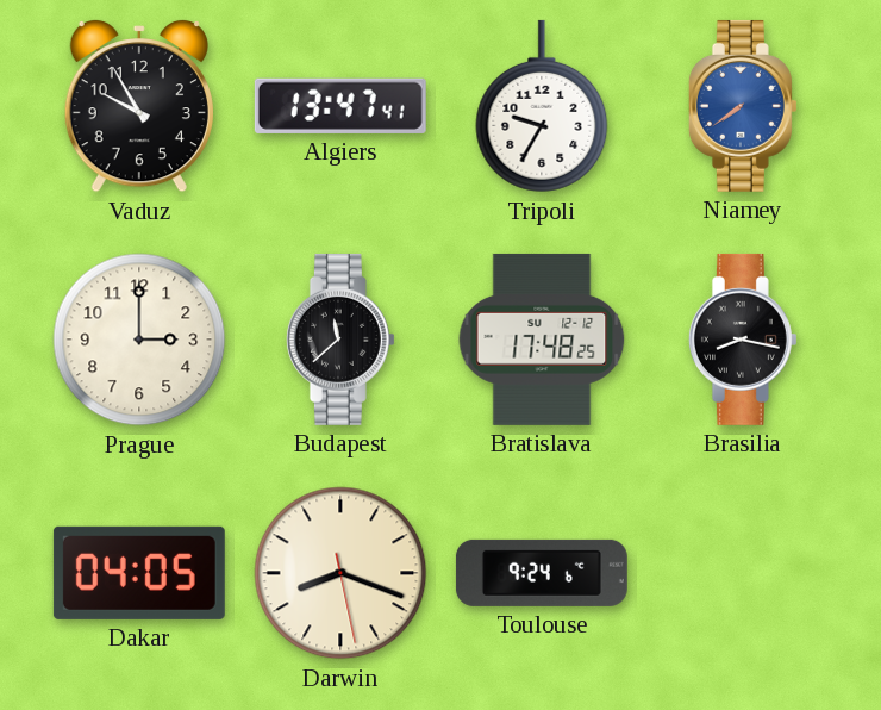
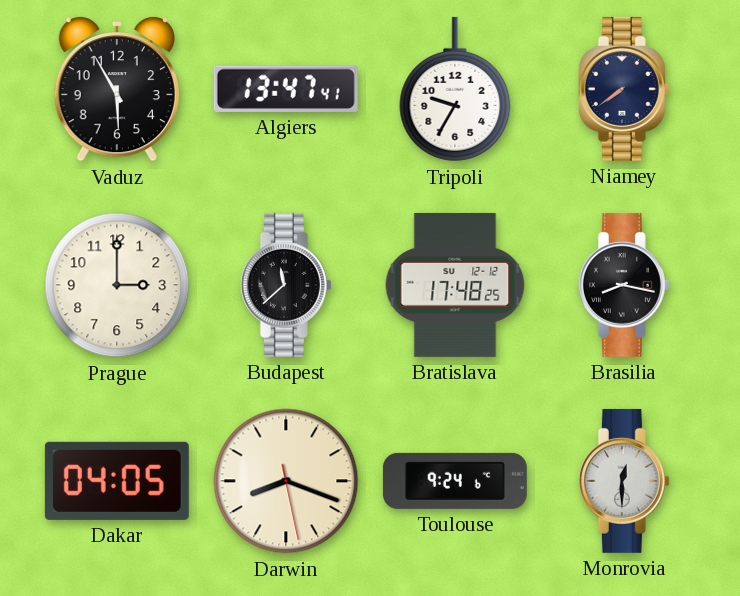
Vaduz: 9:55 -> 5:55
Niamey dial: blue -> navy
Monrovia: none -> 12:30
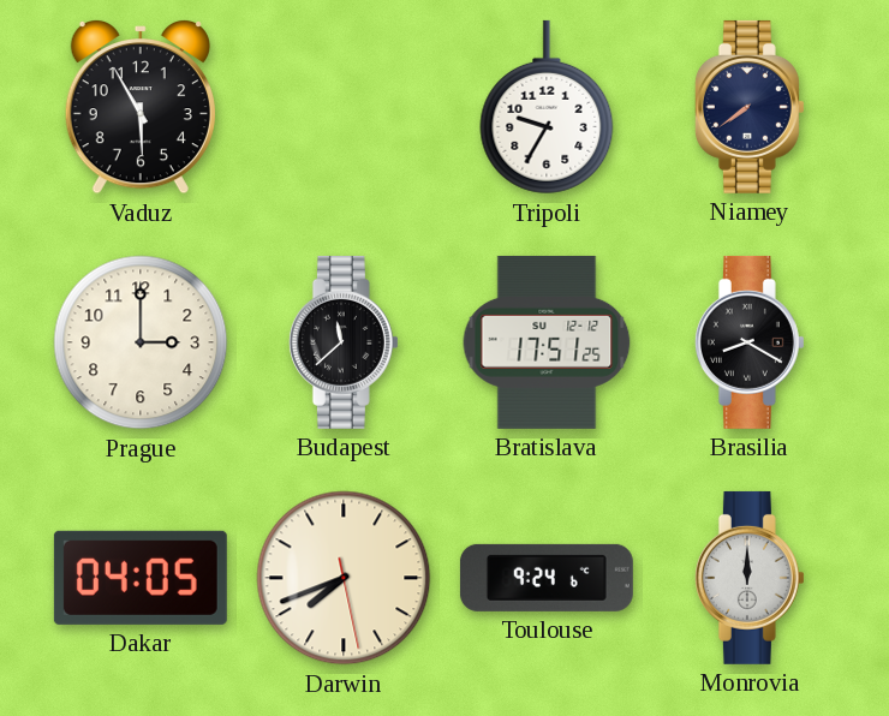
Algiers: 13:47 -> none
Bratislava: 17:48 -> 17:51
Brasilia: 8:17 -> 8:20
Darwin: 8:18 -> 7:41
Monrovia: 12:30 -> 12:00
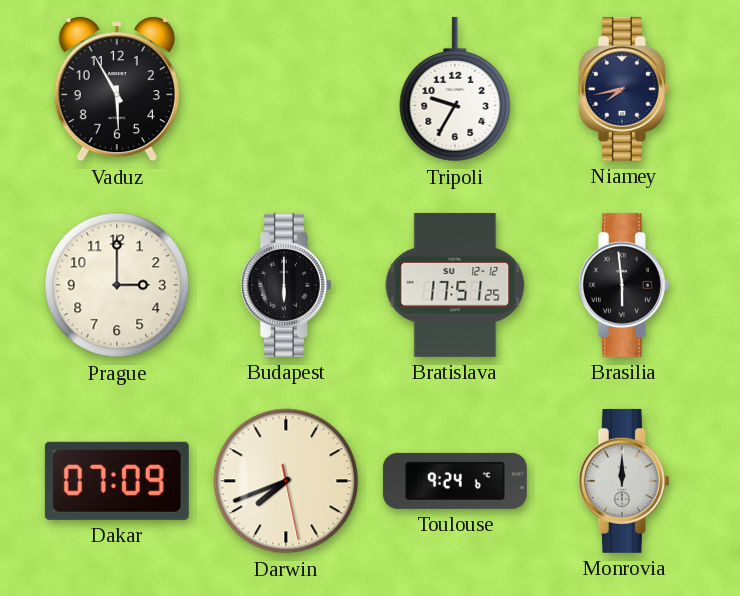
Niamey: 7:39 -> 7:43
Budapest: 11:38 -> 6:00
Brasilia: 8:20 -> 5:59
Dakar: 04:05 -> 07:09
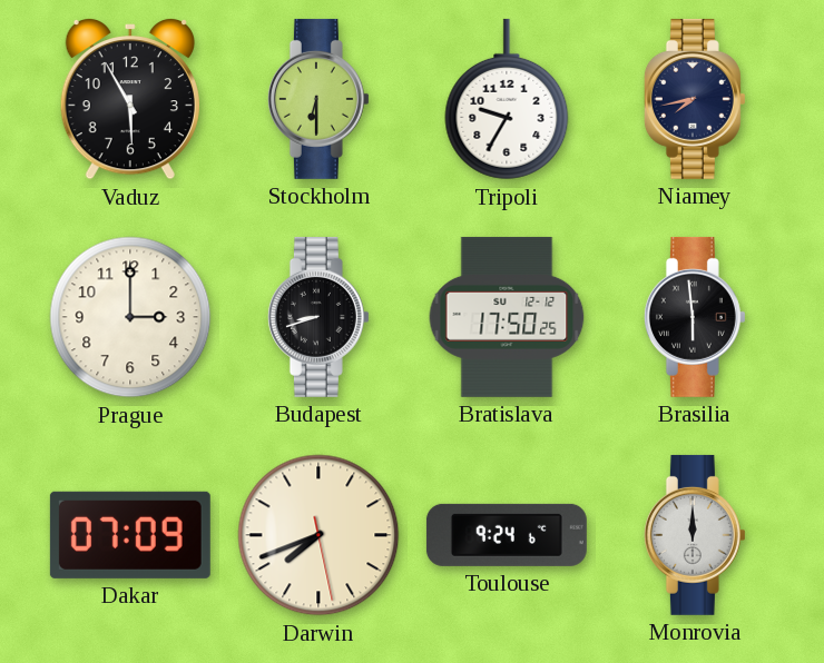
Stockholm: none -> 6:30
Budapest: 6:00 -> 8:42
Bratislava: 17:51 -> 17:50
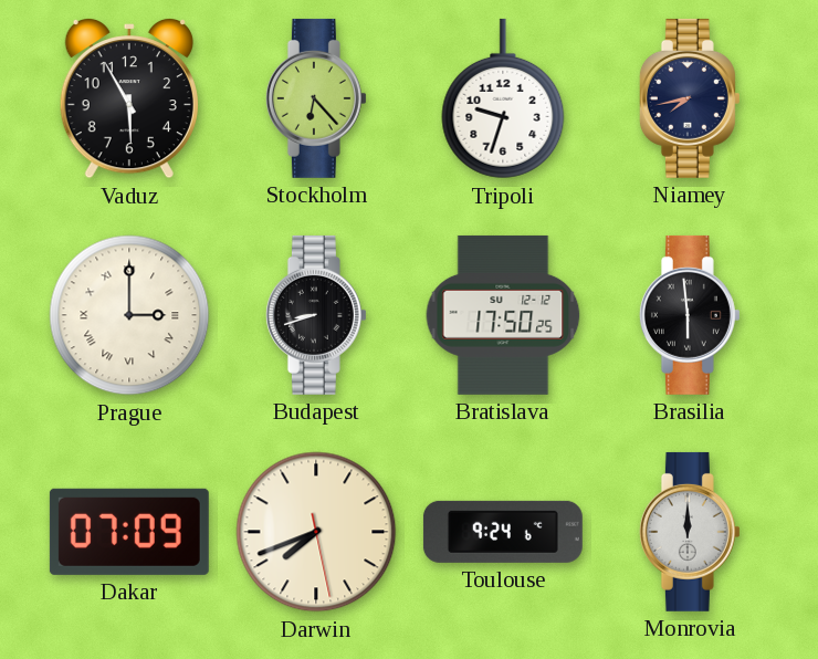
Stockholm: 6:30 -> 6:23
Tripoli: 9:35 -> 9:33
Prague numerals: Arabic -> Roman
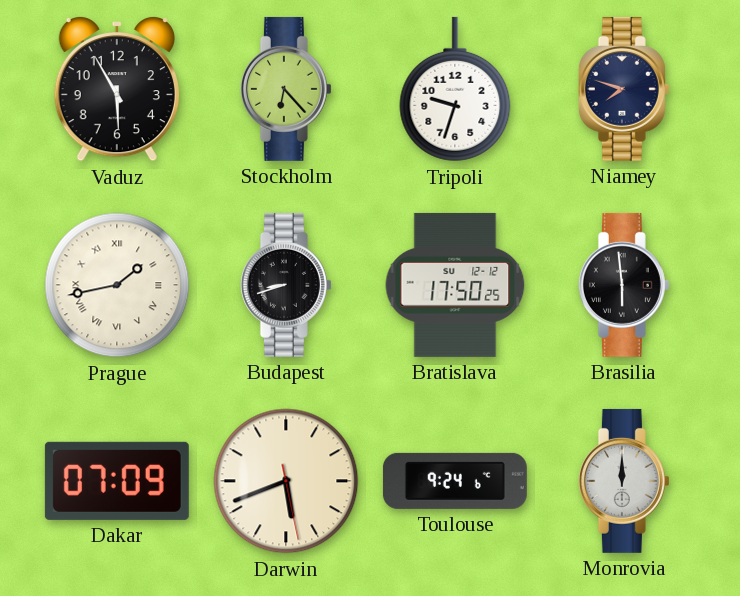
Niamey: 7:43 -> 7:48
Prague: 3:00 -> 1:43
Darwin: 7:41 -> 5:41
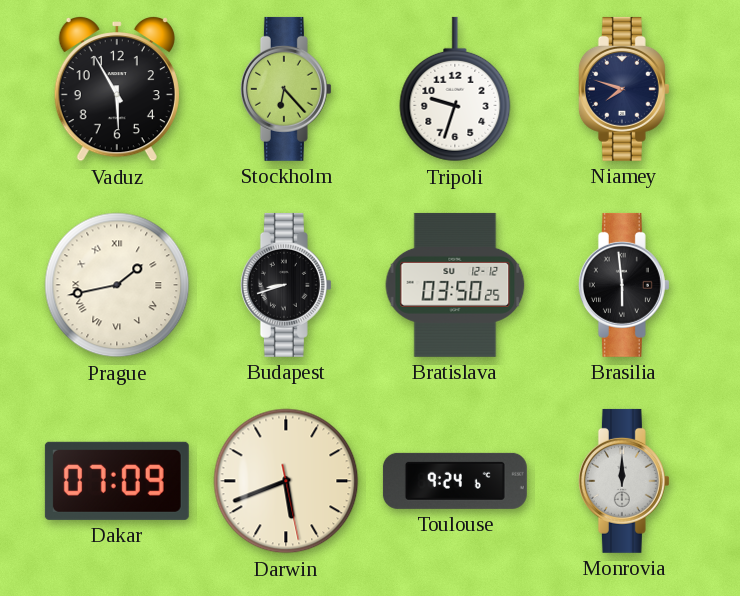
Bratislava: 17:50 -> 03:50
